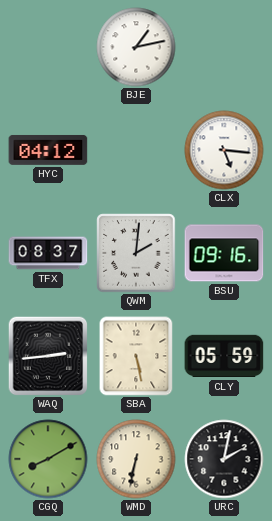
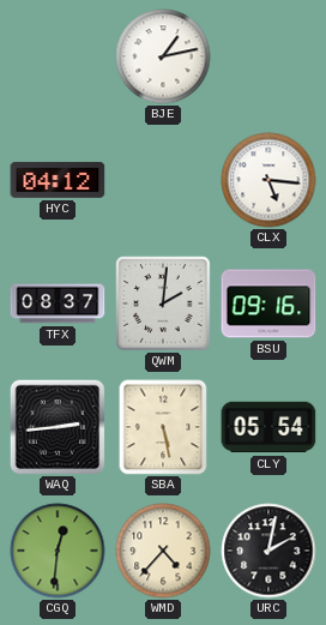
CLY: 05:59 -> 05:54
CGQ: 8:10 -> 12:31
WMD: 6:32 -> 4:37
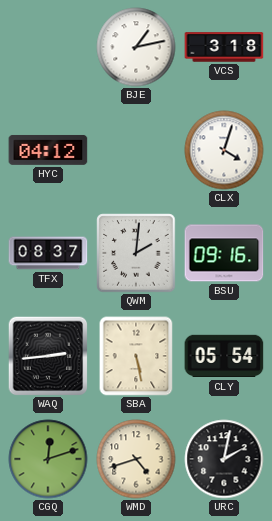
VCS: none -> 3:18
CLX: 5:16 -> 4:03
CGQ: 12:31 -> 12:12
WMD: 4:37 -> 4:42
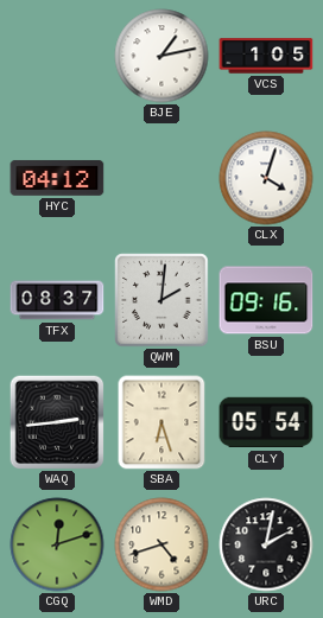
VCS: 3:18 -> 1:05
SBA: 5:28 -> 6:27
